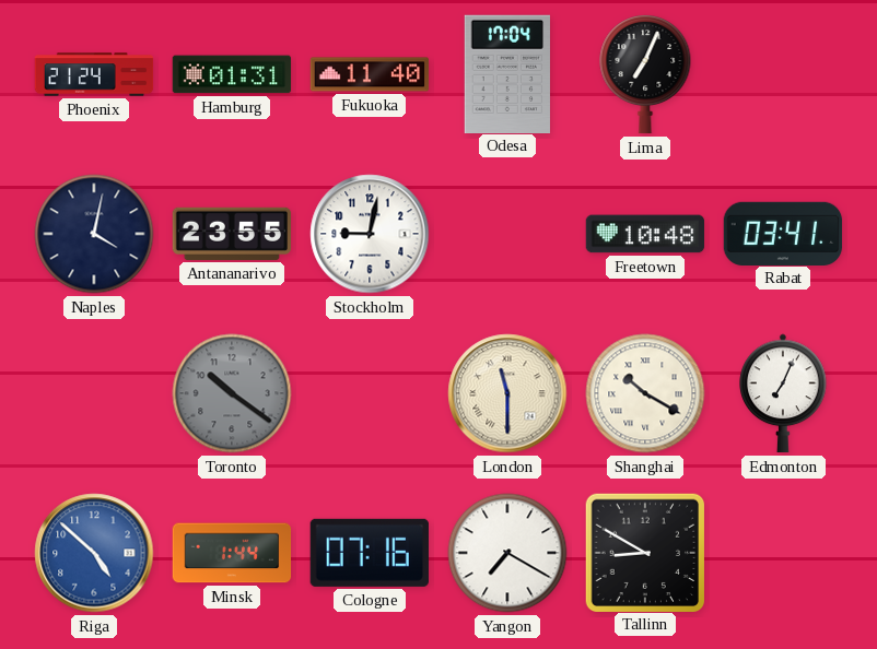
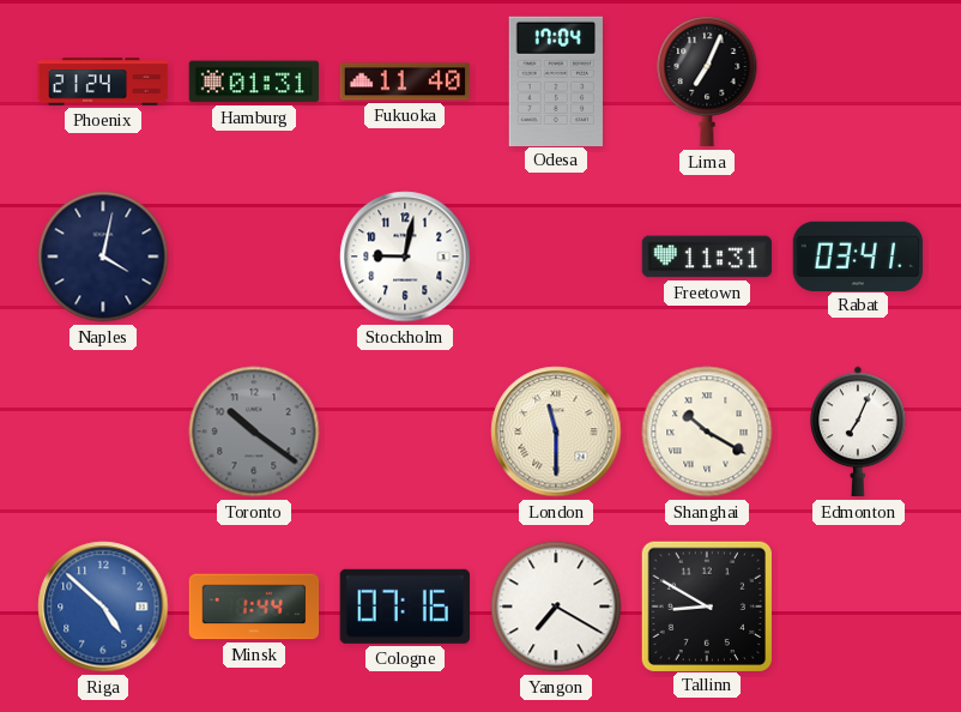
Antananarivo: 23:55 -> none
Freetown: 10:48 -> 11:31
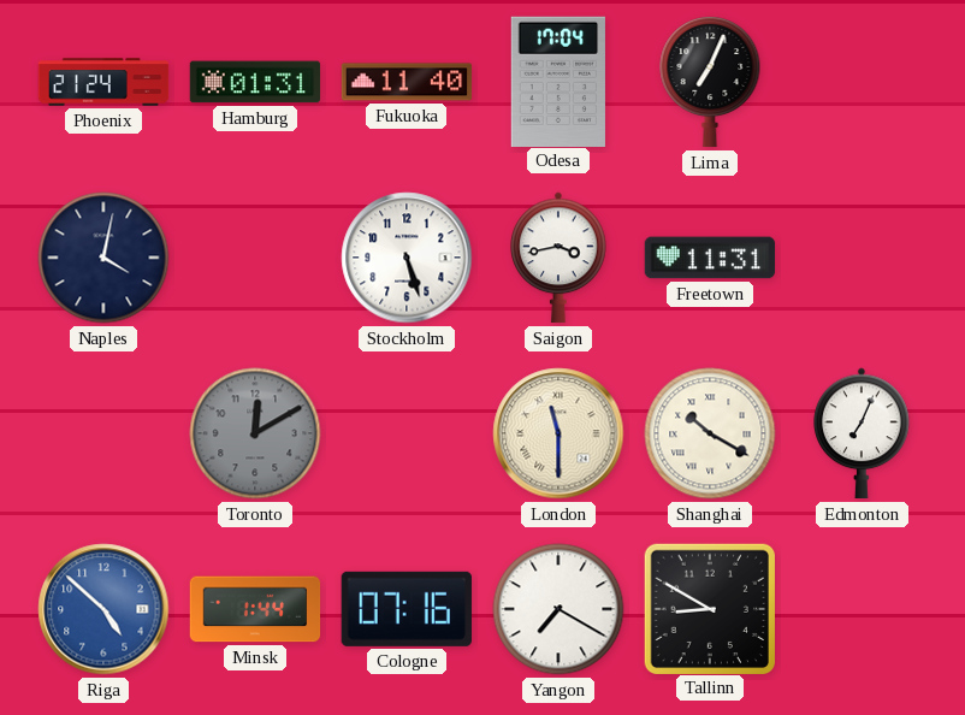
Stockholm: 9:02 -> 5:27
Saigon: none -> 3:43
Rabat: 03:41 -> none
Toronto: 10:21 -> 12:10
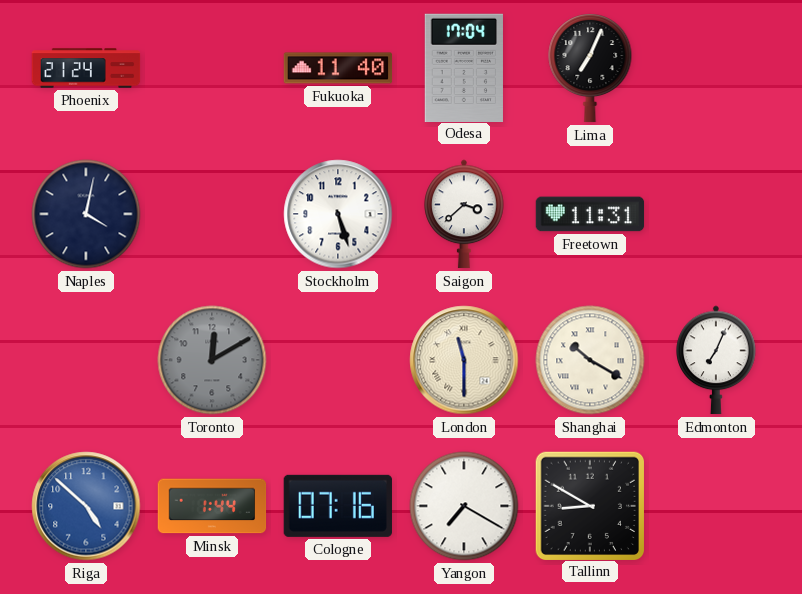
Hamburg: 01:31 -> none
Saigon: 3:43 -> 3:38
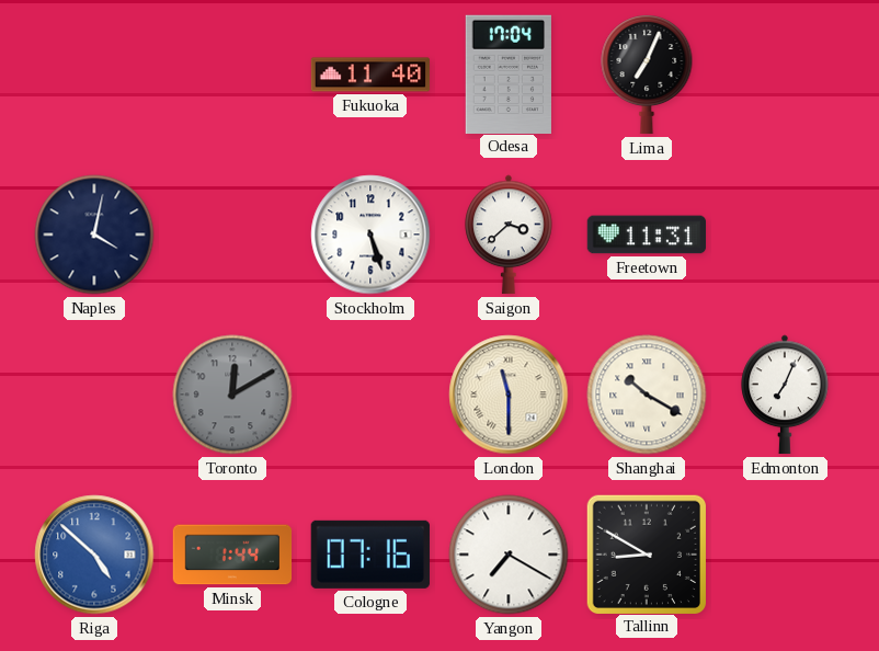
Phoenix: 21:24 -> none
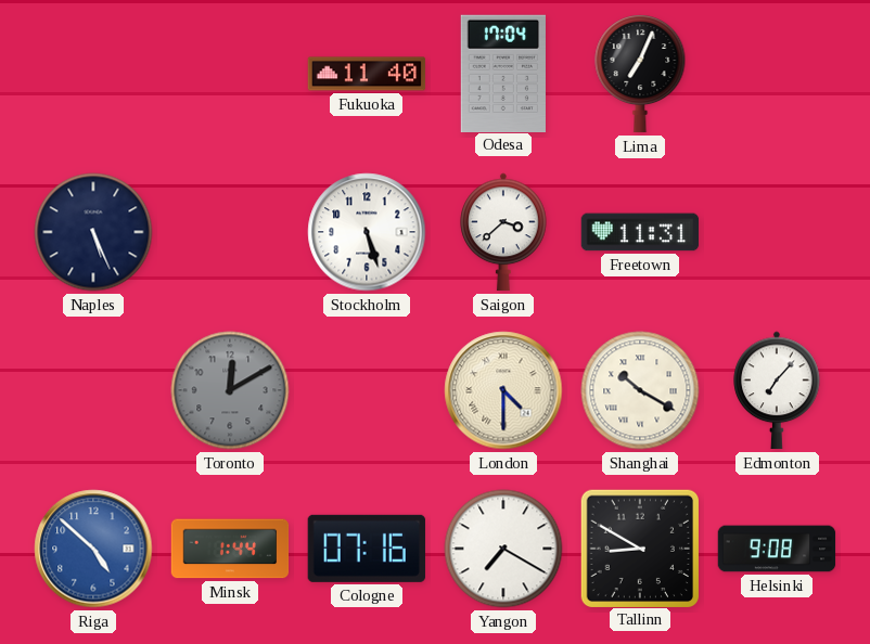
Naples: 4:02 -> 5:26
London: 11:30 -> 4:30
Edmonton: 7:04 -> 7:07
Helsinki: none -> 9:08
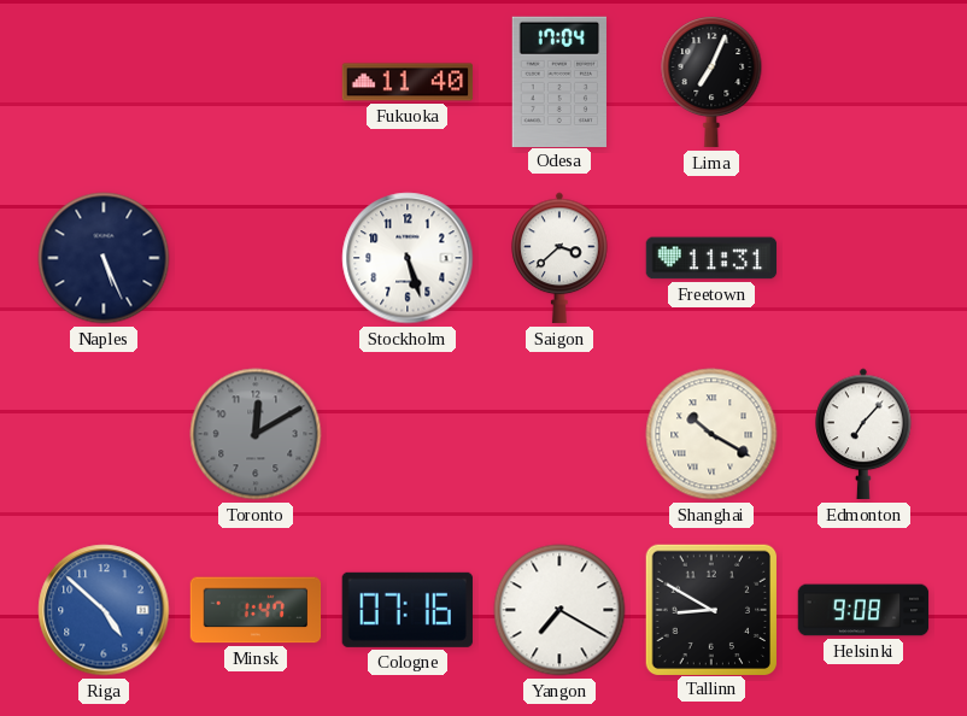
London: 4:30 -> none
Minsk: 1:44 -> 1:47
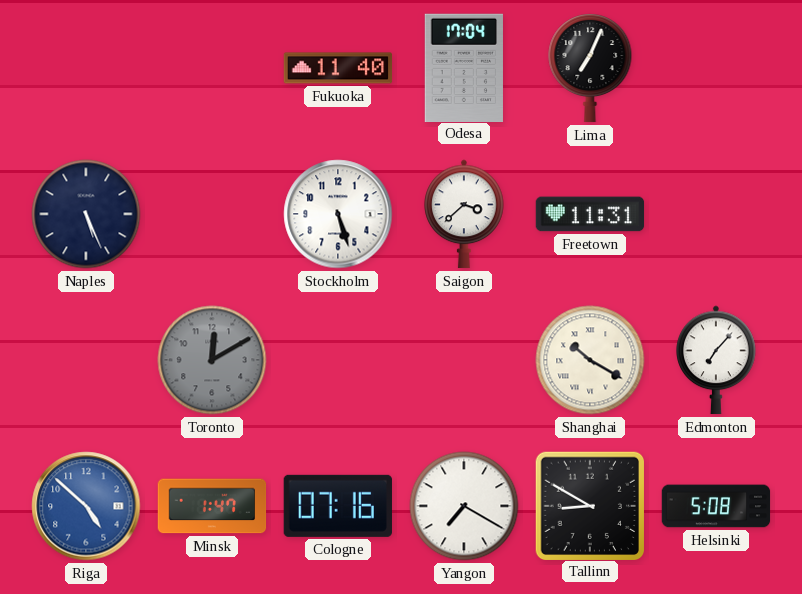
Helsinki: 9:08 -> 5:08
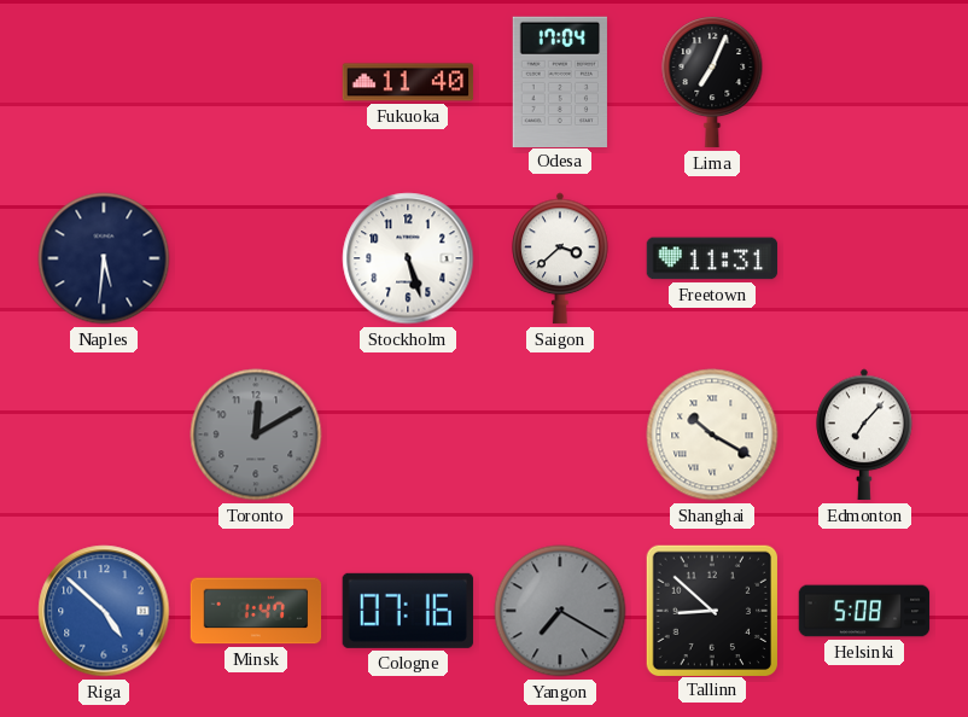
Naples: 5:26 -> 5:31
Yangon dial: white -> grey
Tallinn: 8:50 -> 8:52
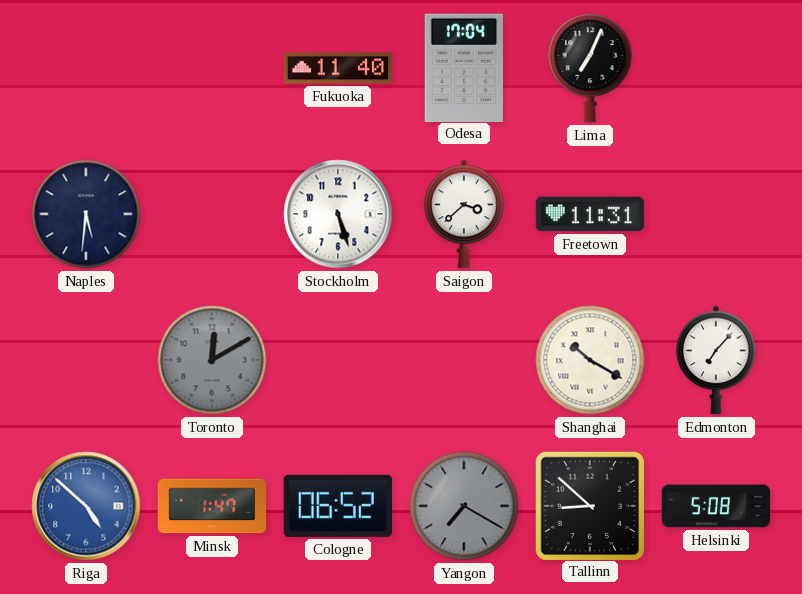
Cologne: 07:16 -> 06:52
